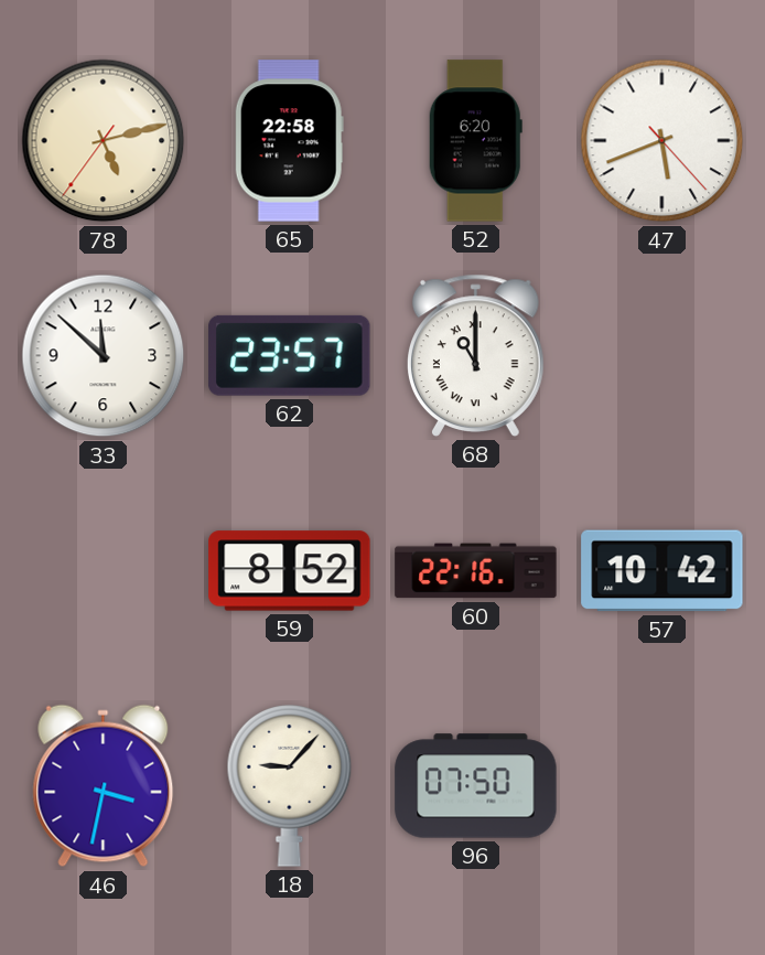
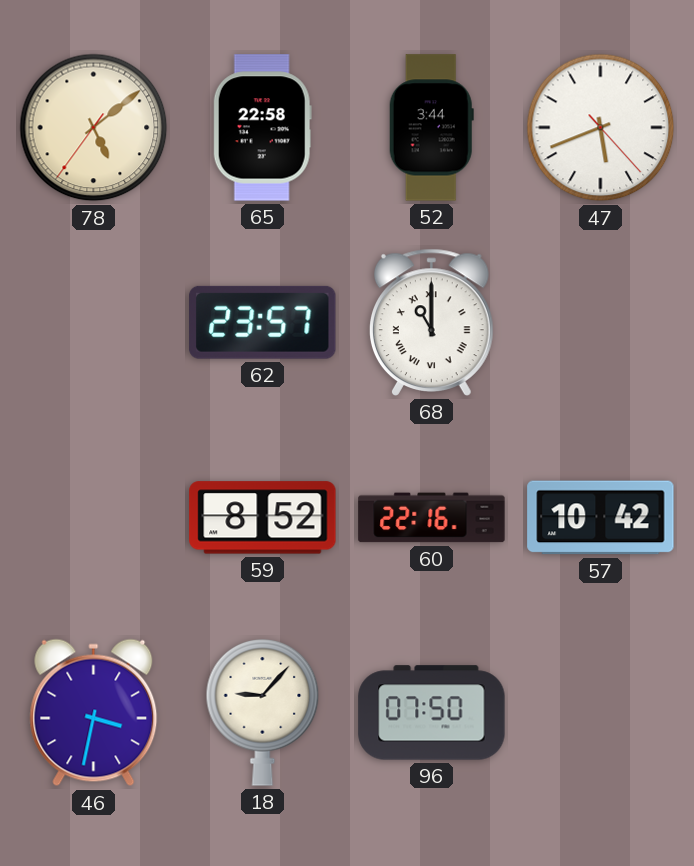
78: 5:12 -> 5:08
52: 6:20 -> 3:44
33: 11:52 -> none
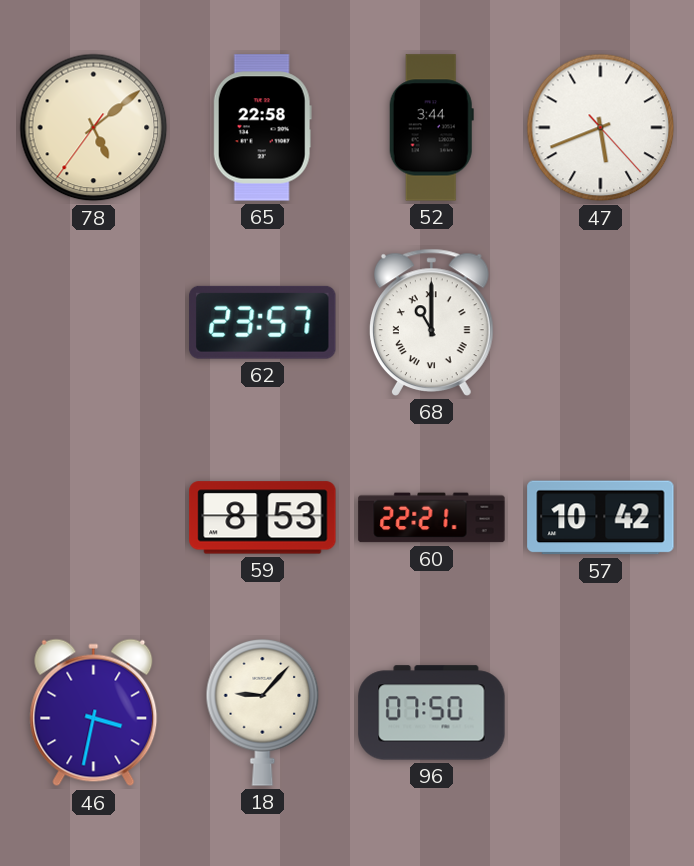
59: 8:52 -> 8:53
60: 22:16 -> 22:21
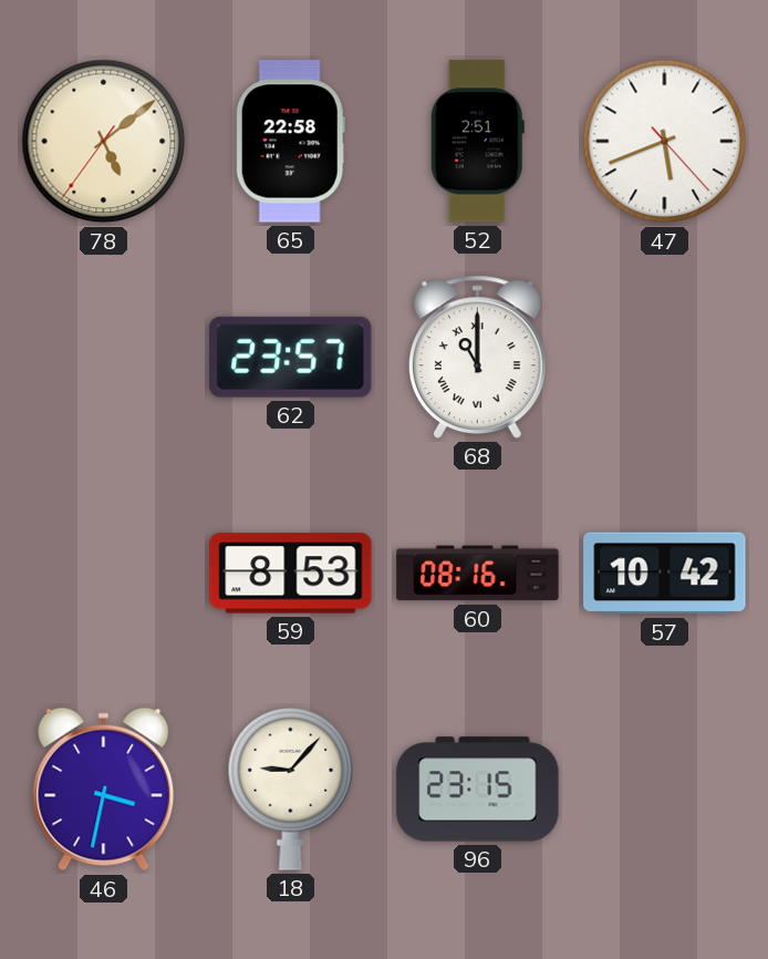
52: 3:44 -> 2:51
60: 22:21 -> 08:16
96: 07:50 -> 23:15
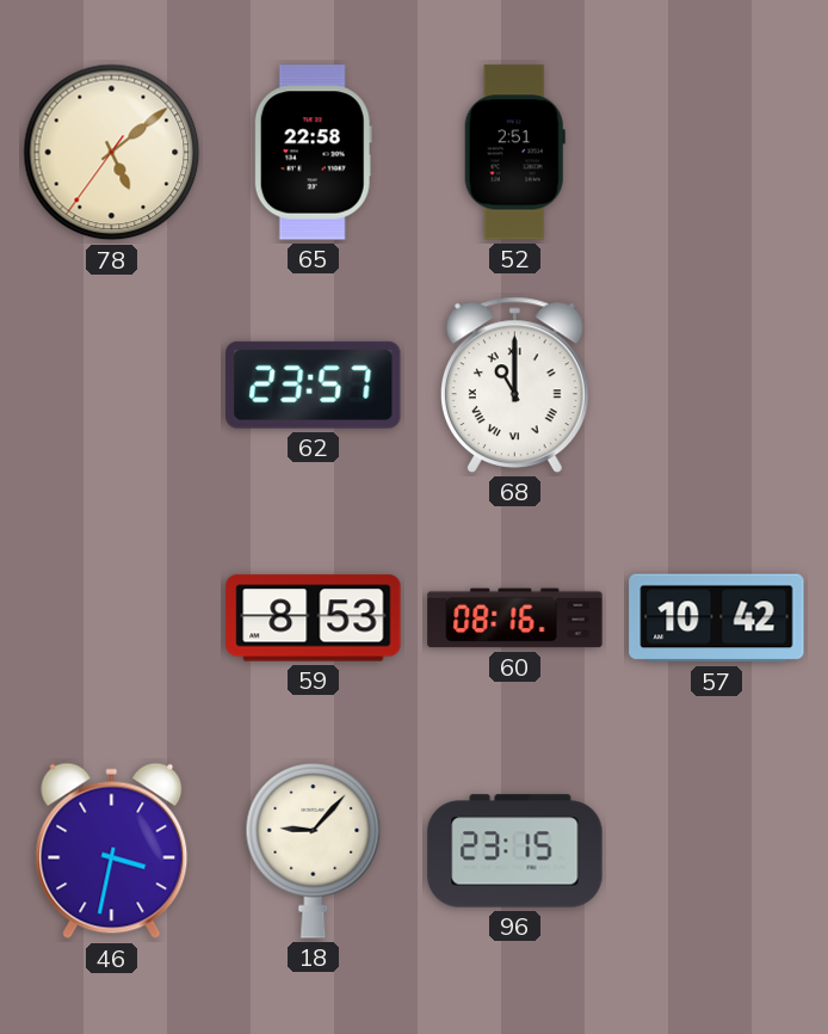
47: 5:41 -> none
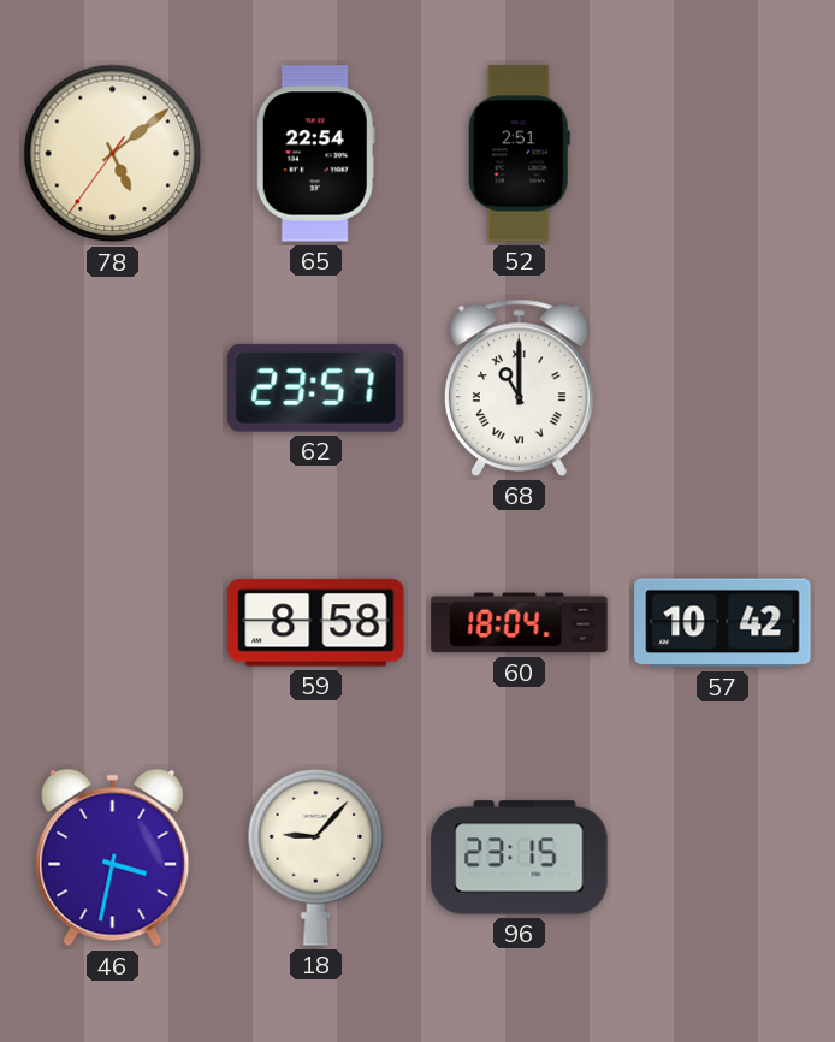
65: 22:58 -> 22:54
59: 8:53 -> 8:58
60: 08:16 -> 18:04
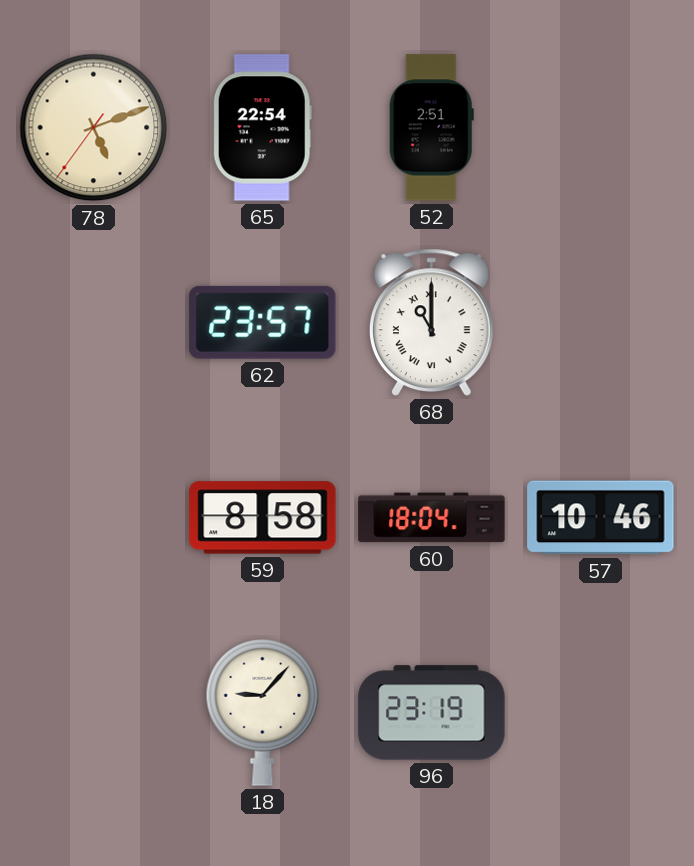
78: 5:08 -> 5:11
57: 10:42 -> 10:46
46: 3:32 -> none
96: 23:15 -> 23:19
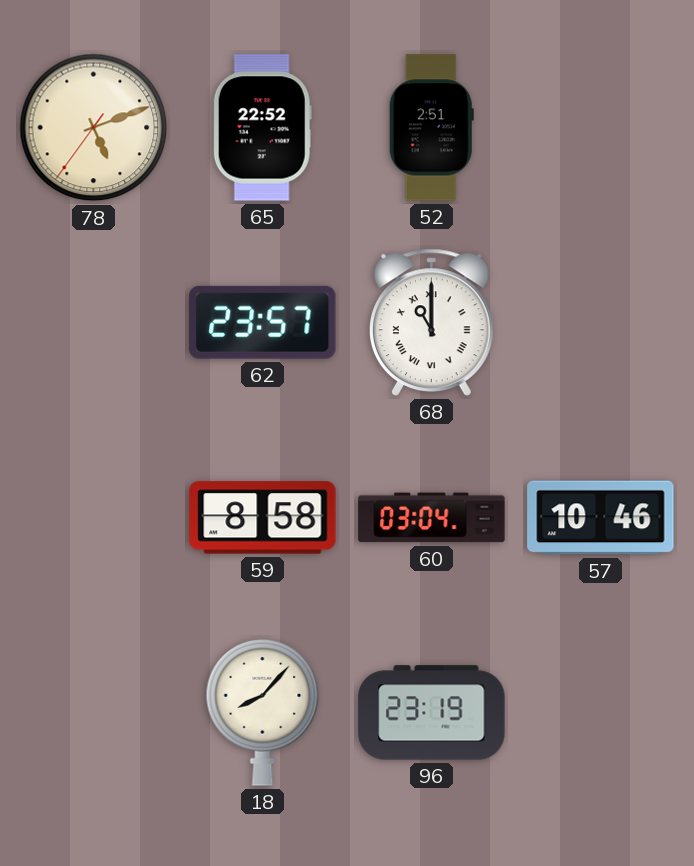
65: 22:54 -> 22:52
60: 18:04 -> 03:04
18: 9:07 -> 8:07
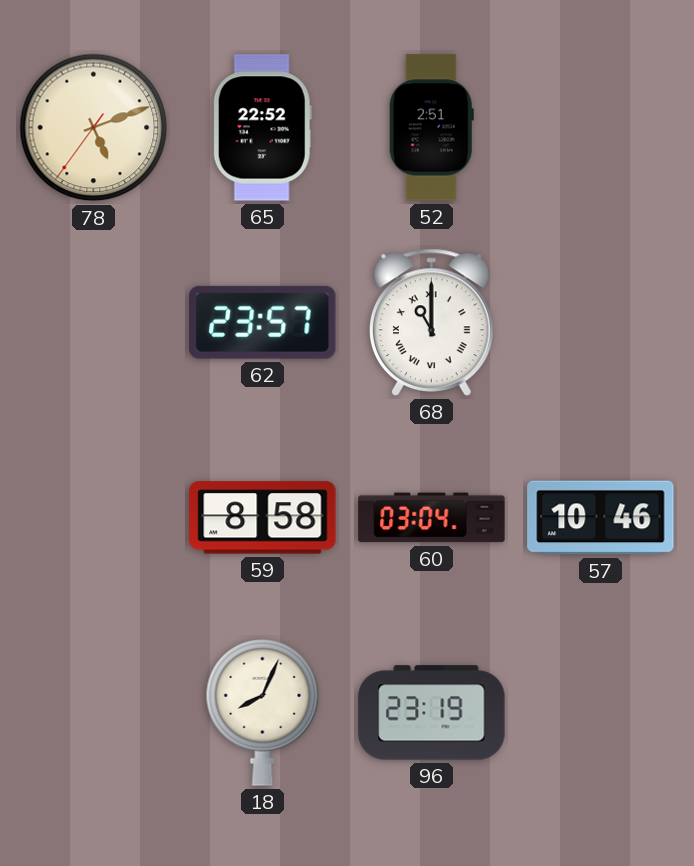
18: 8:07 -> 8:04
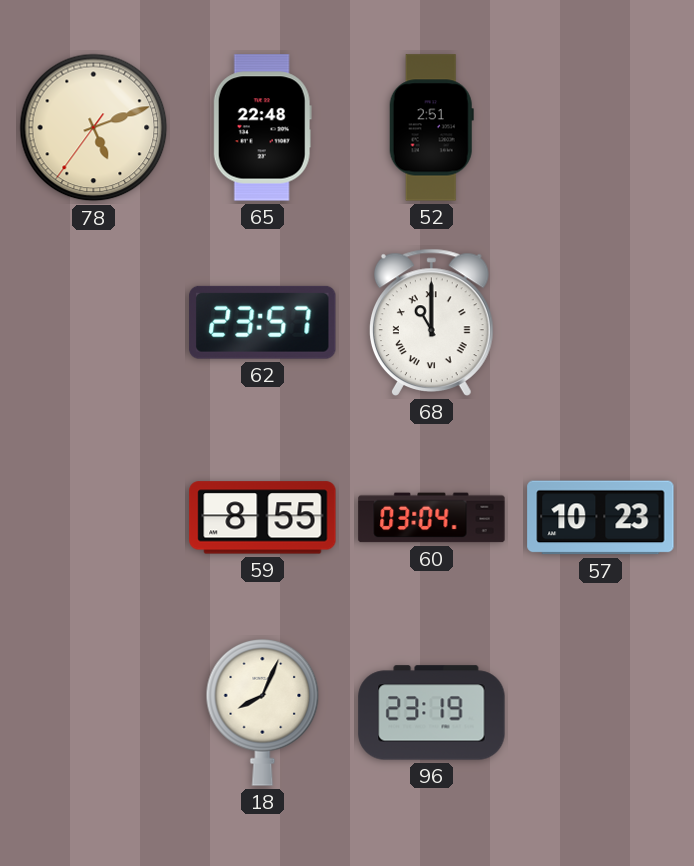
65: 22:52 -> 22:48
59: 8:58 -> 8:55
57: 10:46 -> 10:23
